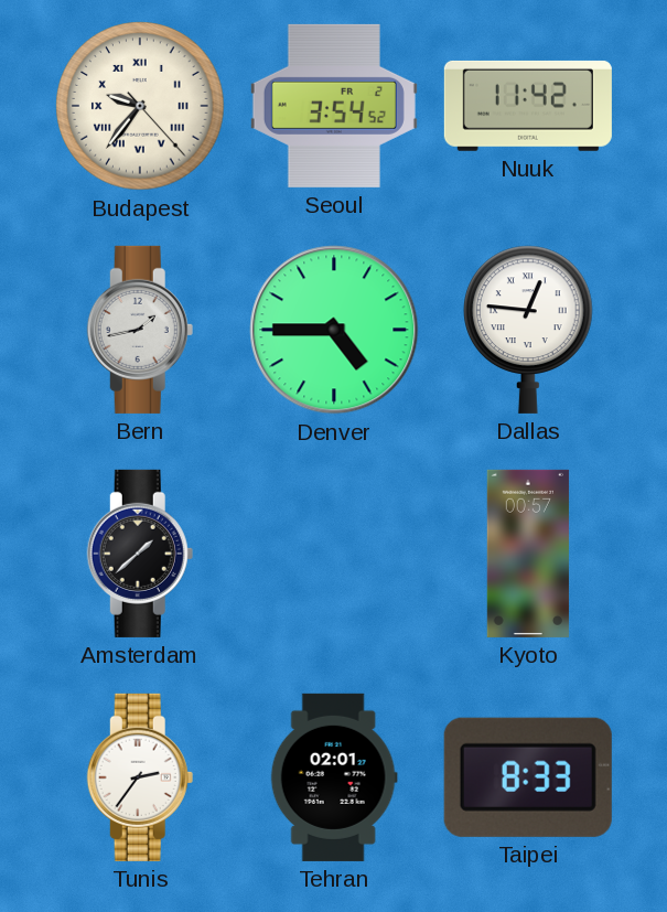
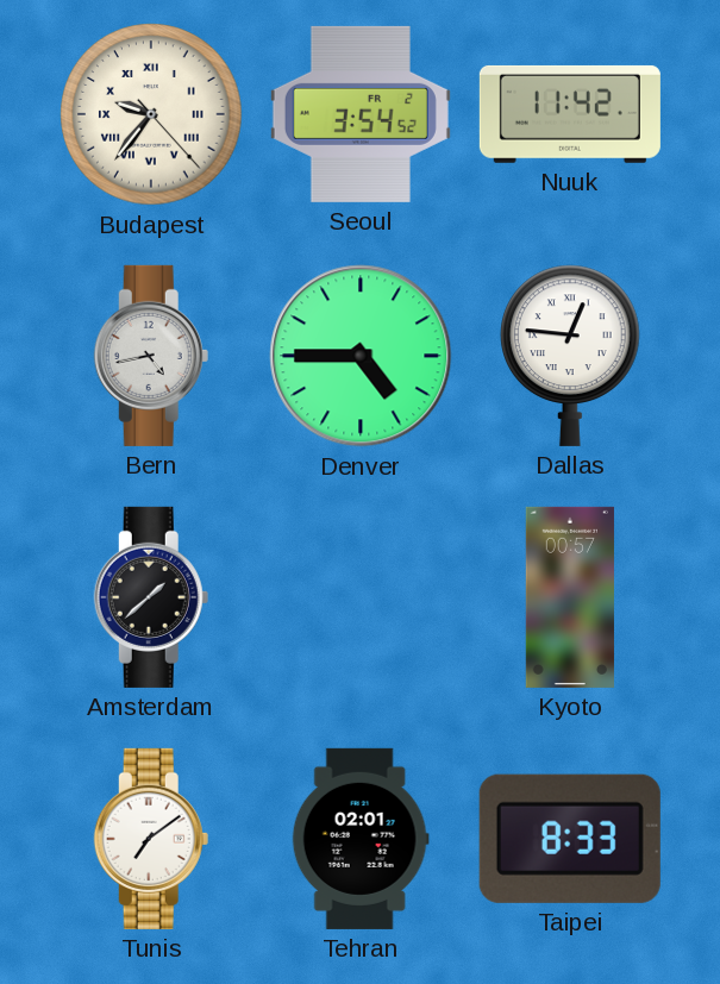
Bern: 1:43 -> 4:43
Tunis: 2:36 -> 7:09
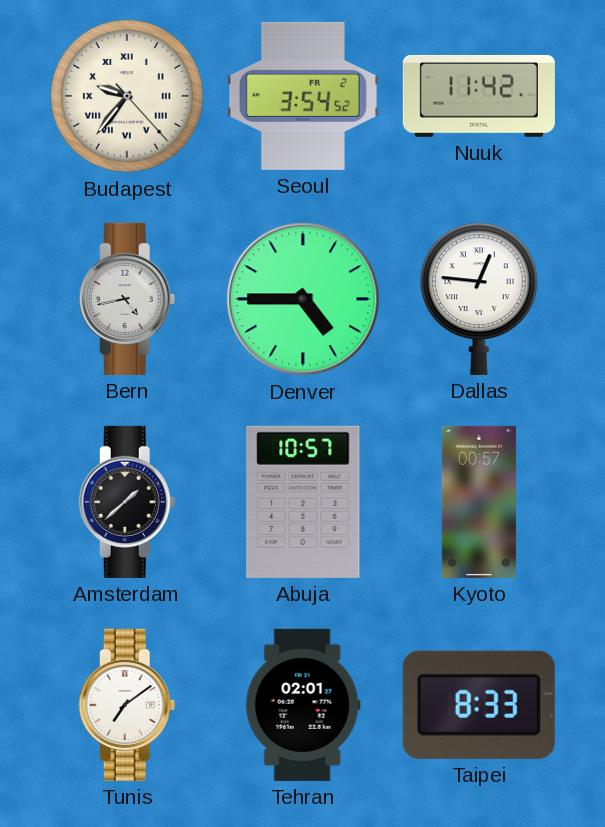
Abuja: none -> 10:57
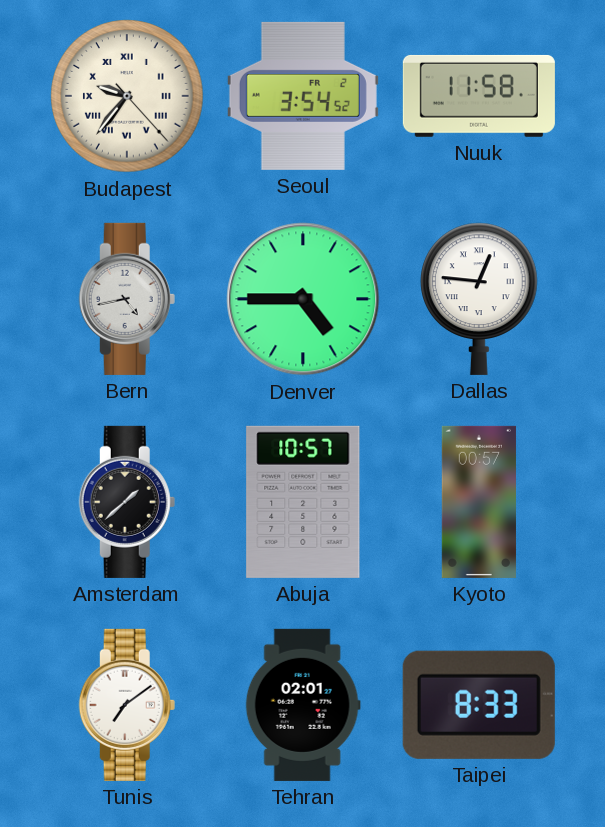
Nuuk: 11:42 -> 11:58
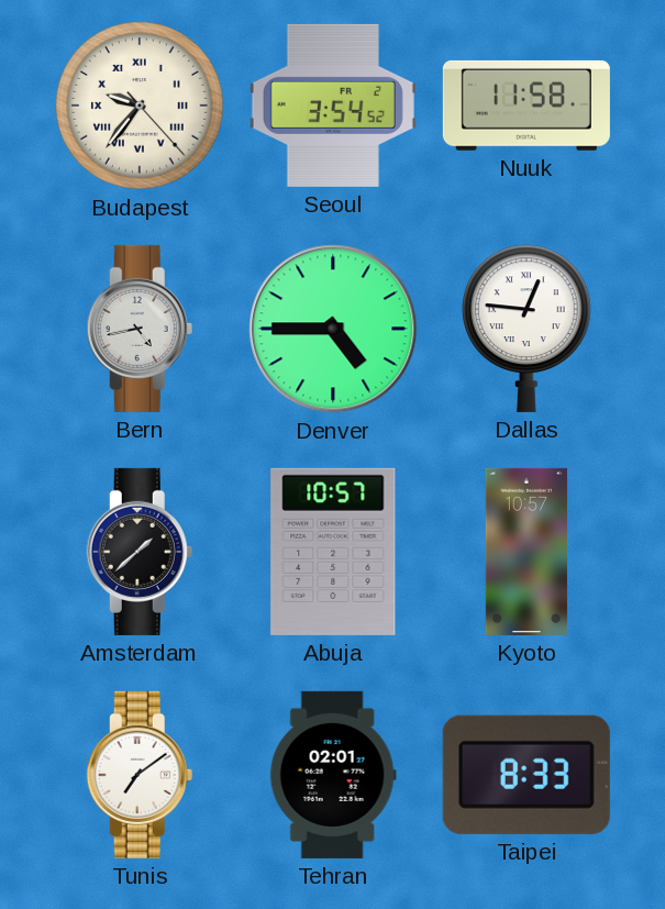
Kyoto: 00:57 -> 10:57
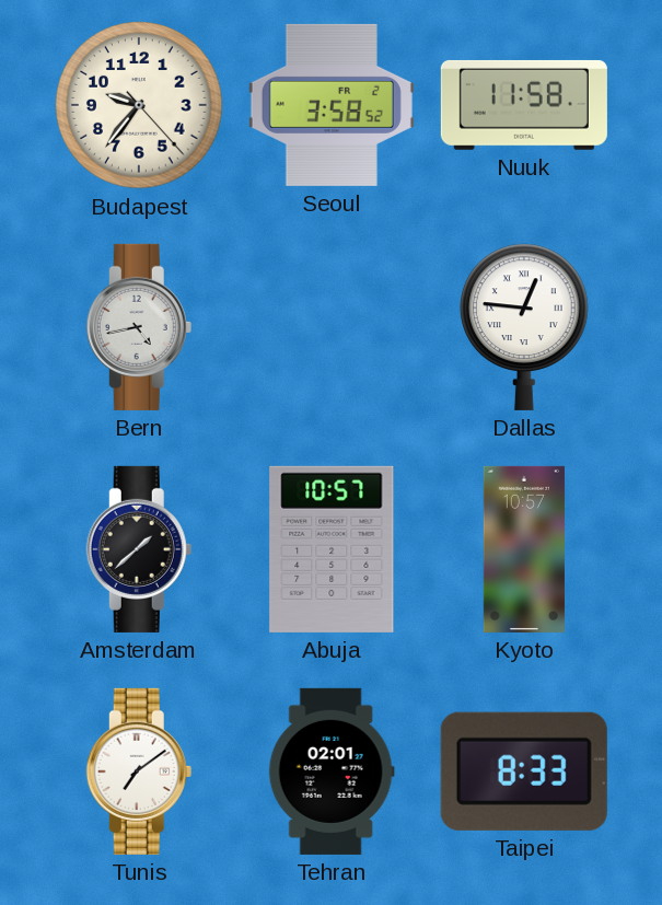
Budapest numerals: Roman -> Arabic
Seoul: 3:54 -> 3:58
Denver: 4:45 -> none
